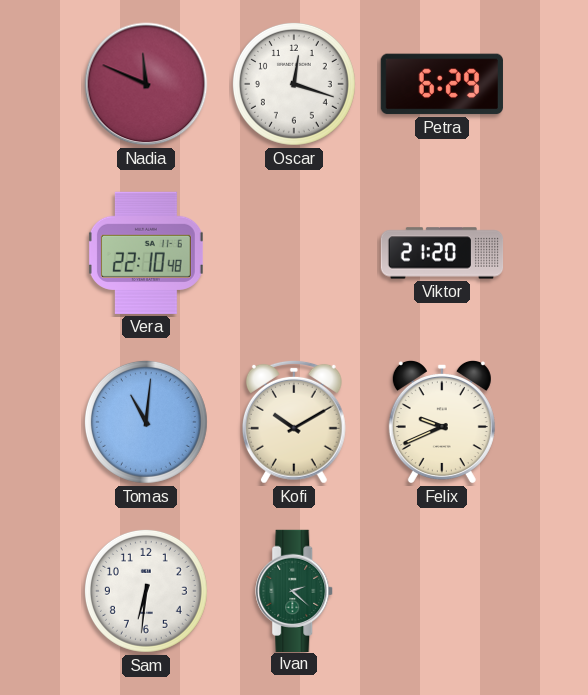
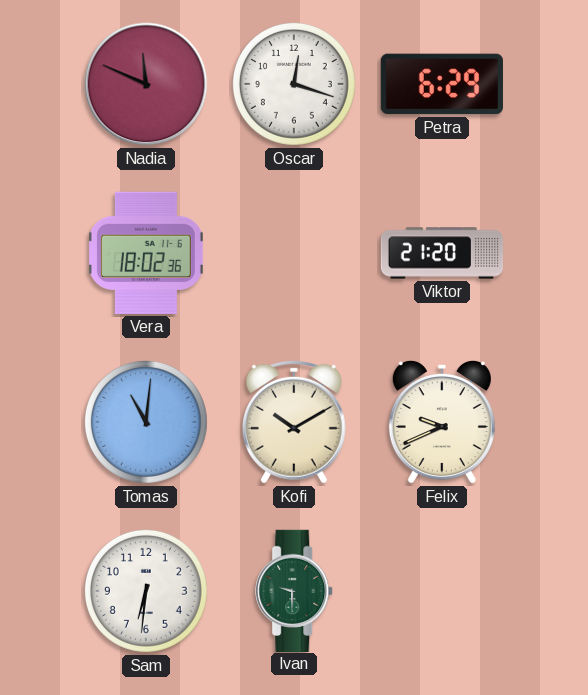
Vera: 22:10 -> 18:02
Ivan: 2:22 -> 9:30
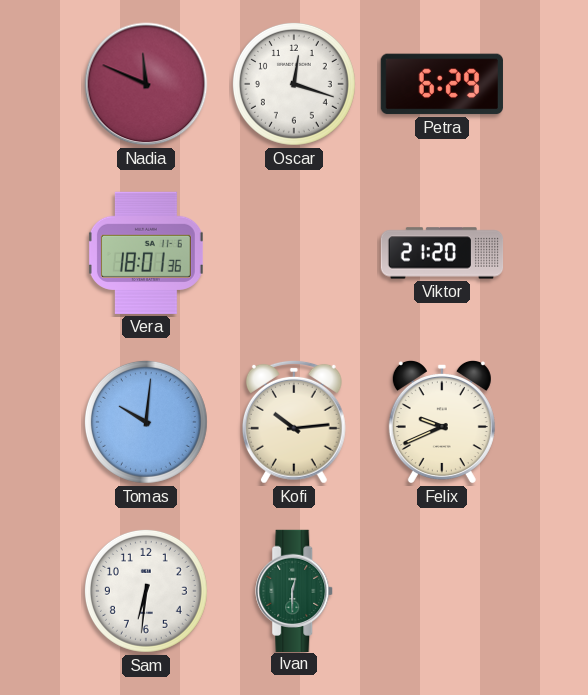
Vera: 18:02 -> 18:01
Tomas: 11:01 -> 10:01
Kofi: 10:10 -> 10:14
Ivan: 9:30 -> 12:30
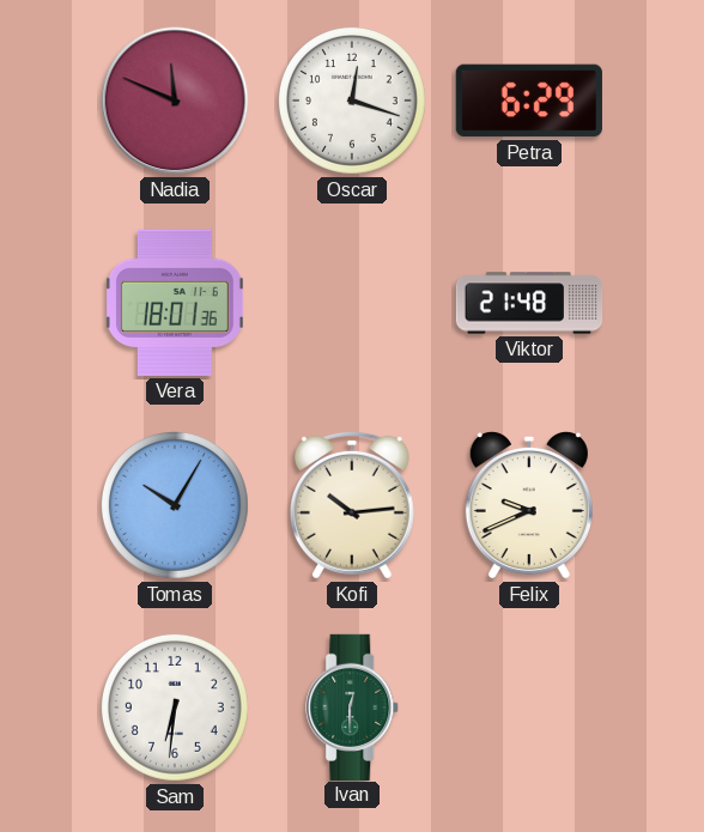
Viktor: 21:20 -> 21:48
Tomas: 10:01 -> 10:05
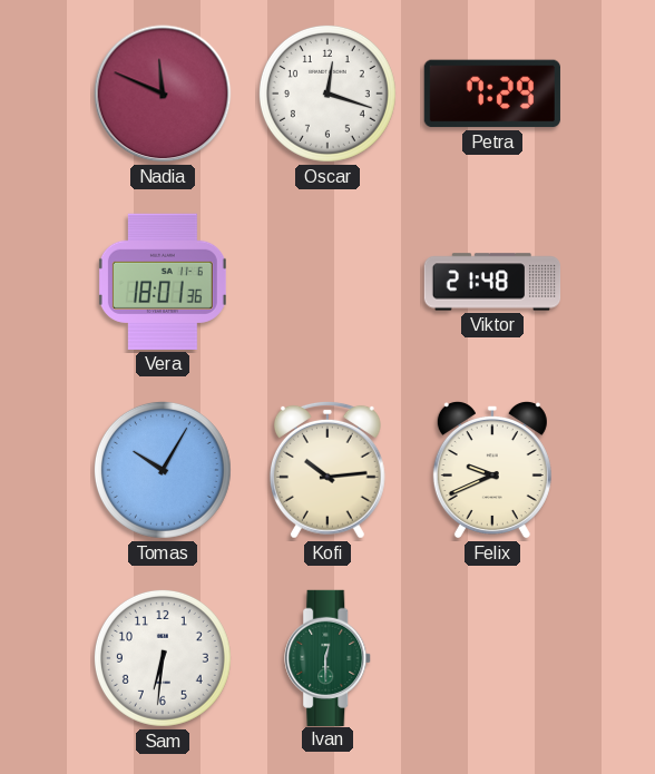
Petra: 6:29 -> 7:29
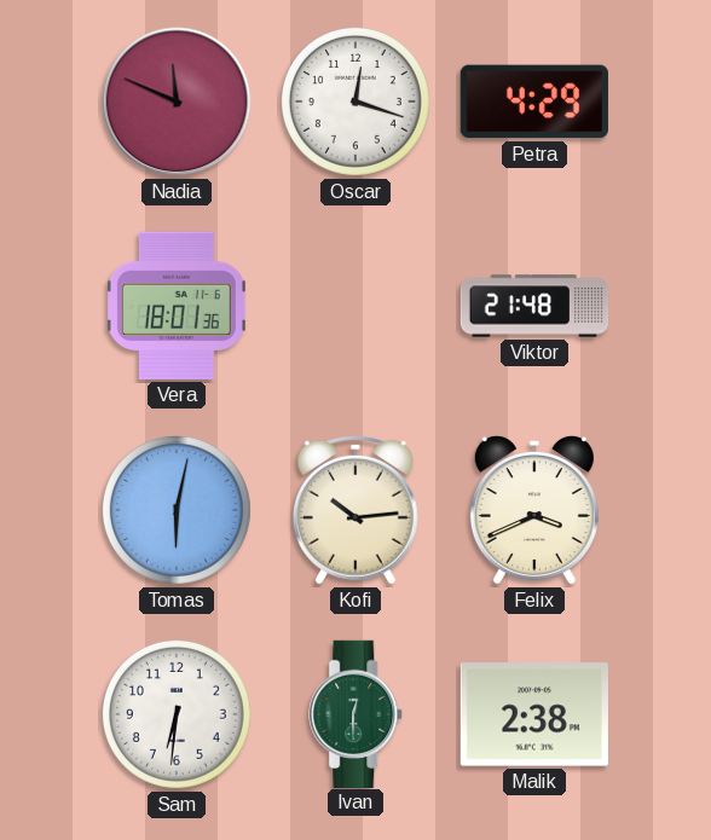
Petra: 7:29 -> 4:29
Tomas: 10:05 -> 6:02
Felix: 9:41 -> 3:41
Malik: none -> 2:38
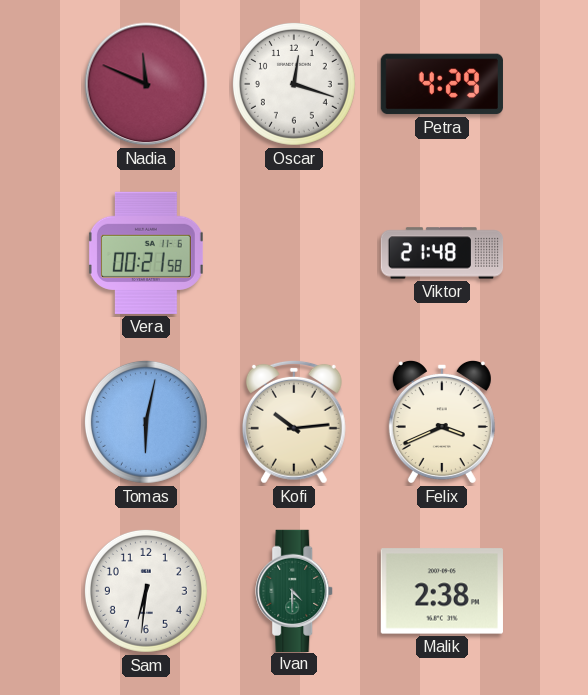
Vera: 18:01 -> 00:21
Ivan: 12:30 -> 4:30
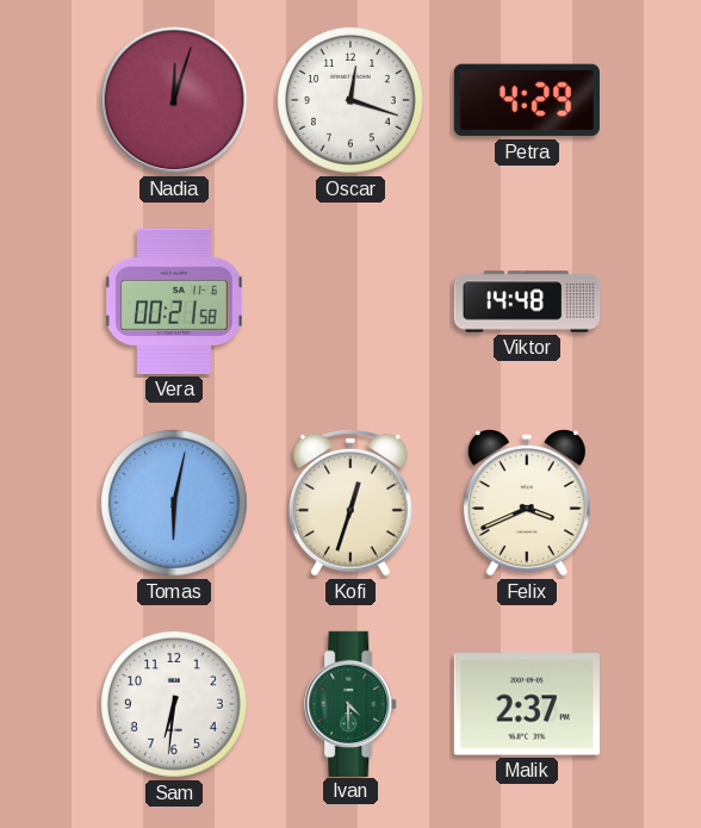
Nadia: 11:49 -> 12:03
Viktor: 21:48 -> 14:48
Kofi: 10:14 -> 12:33
Malik: 2:38 -> 2:37
